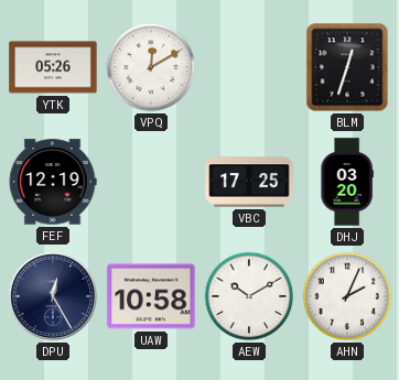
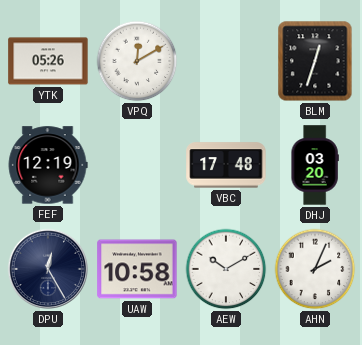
VBC: 17:25 -> 17:48
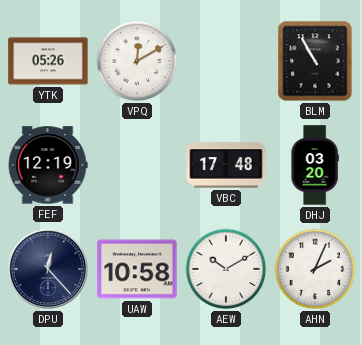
BLM: 12:33 -> 10:55
DPU: 12:25 -> 12:23
